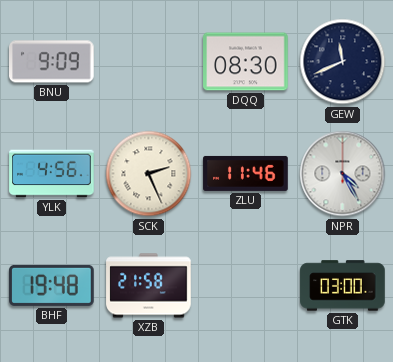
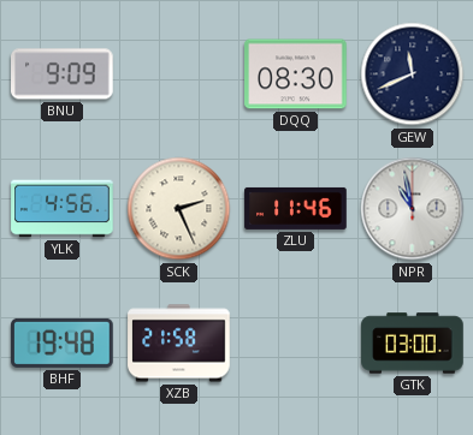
NPR: 4:25 -> 10:58
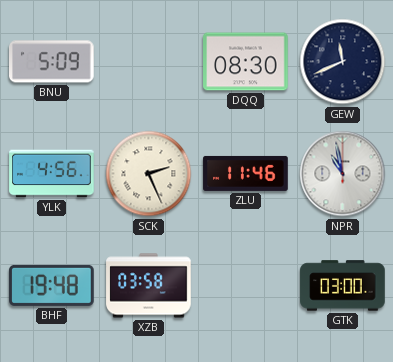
BNU: 9:09 -> 5:09
XZB: 21:58 -> 03:58
